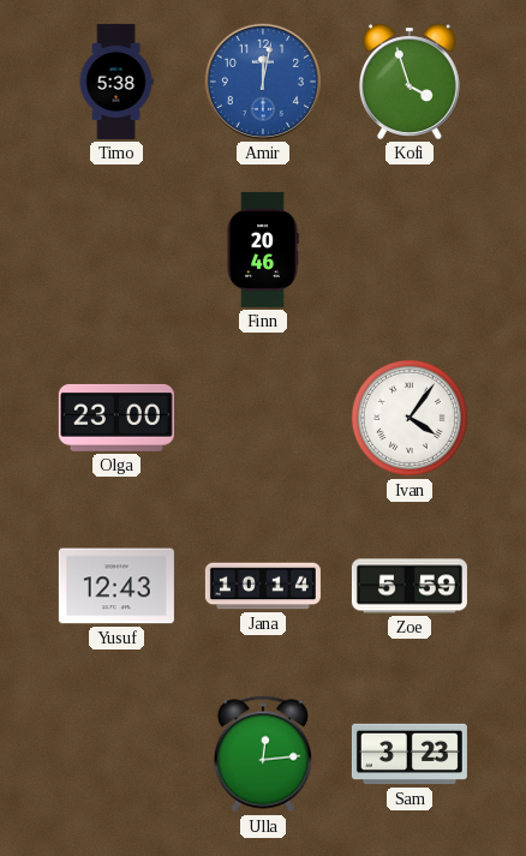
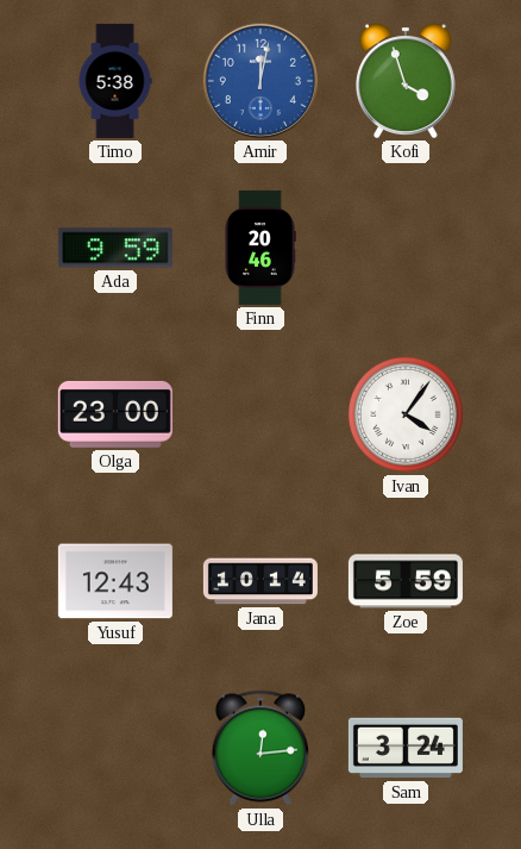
Ada: none -> 9:59
Sam: 3:23 -> 3:24
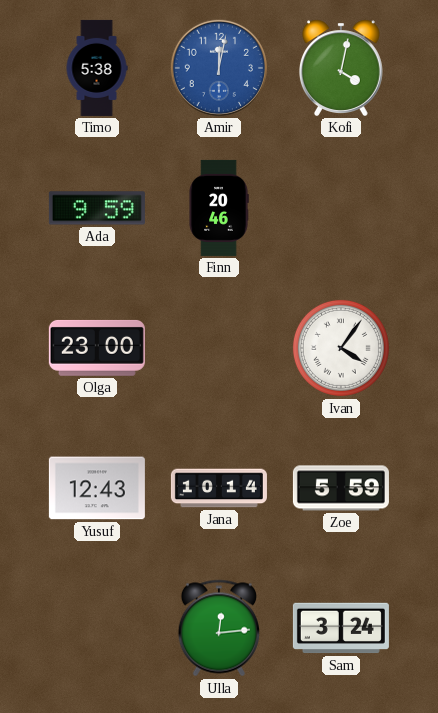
Kofi: 3:57 -> 4:02
